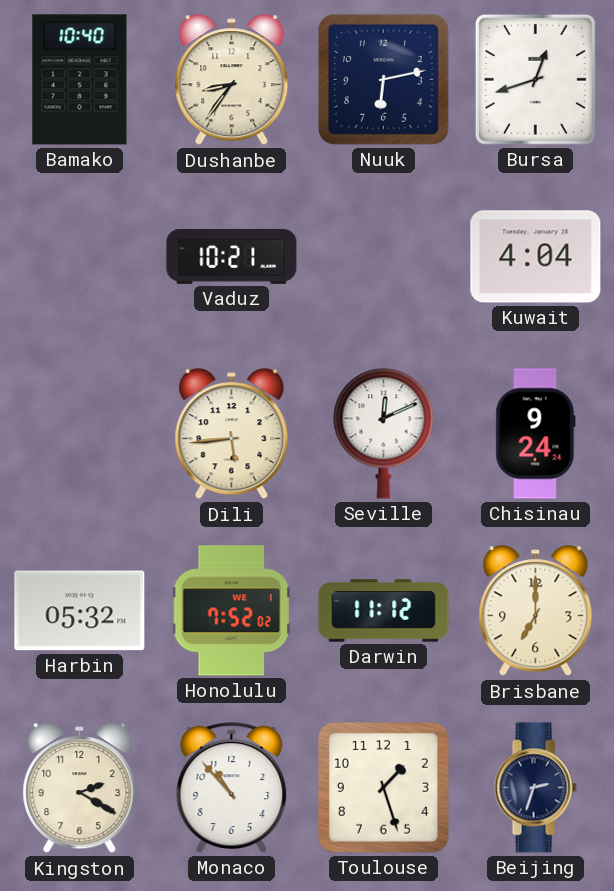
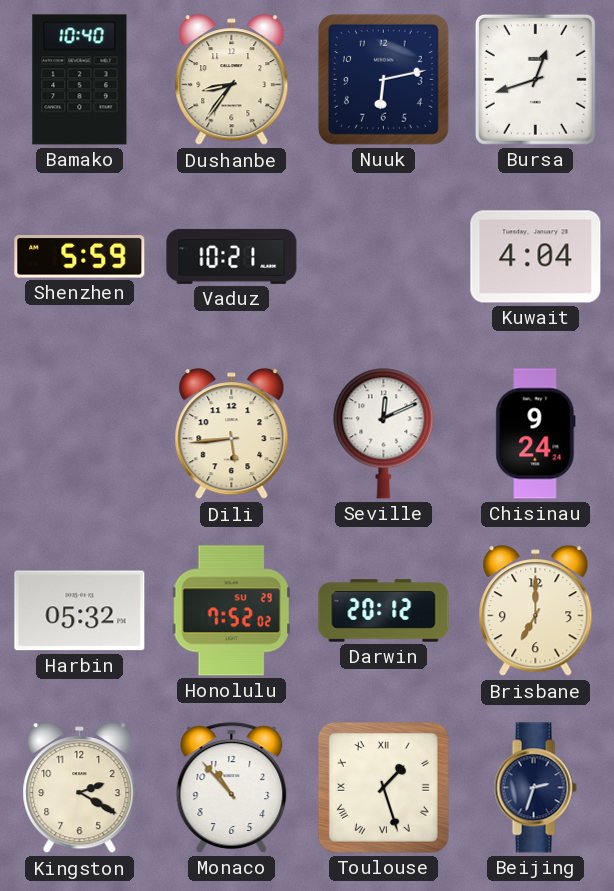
Shenzhen: none -> 5:59
Honolulu date: WE 1 -> SU 29
Darwin: 11:12 -> 20:12
Toulouse numerals: Arabic -> Roman
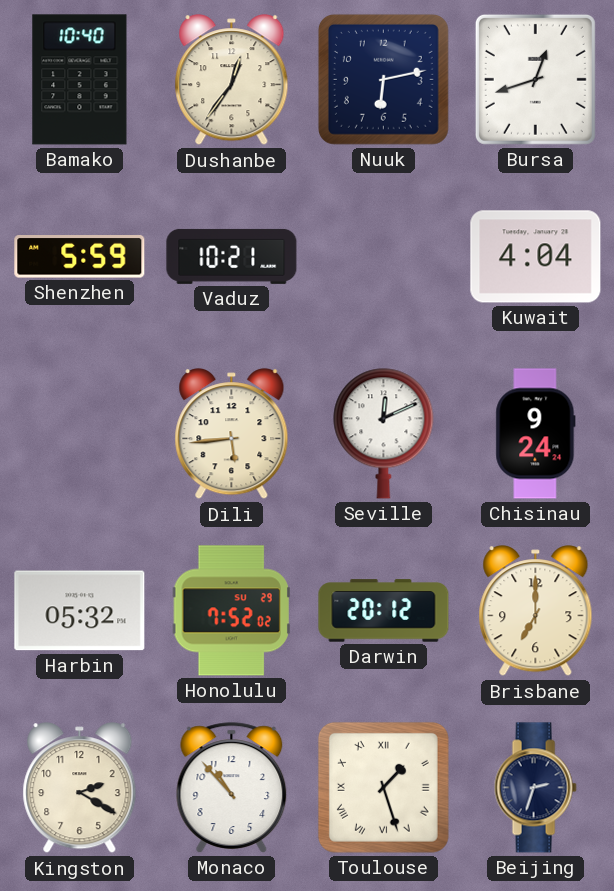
Dushanbe: 8:36 -> 12:36
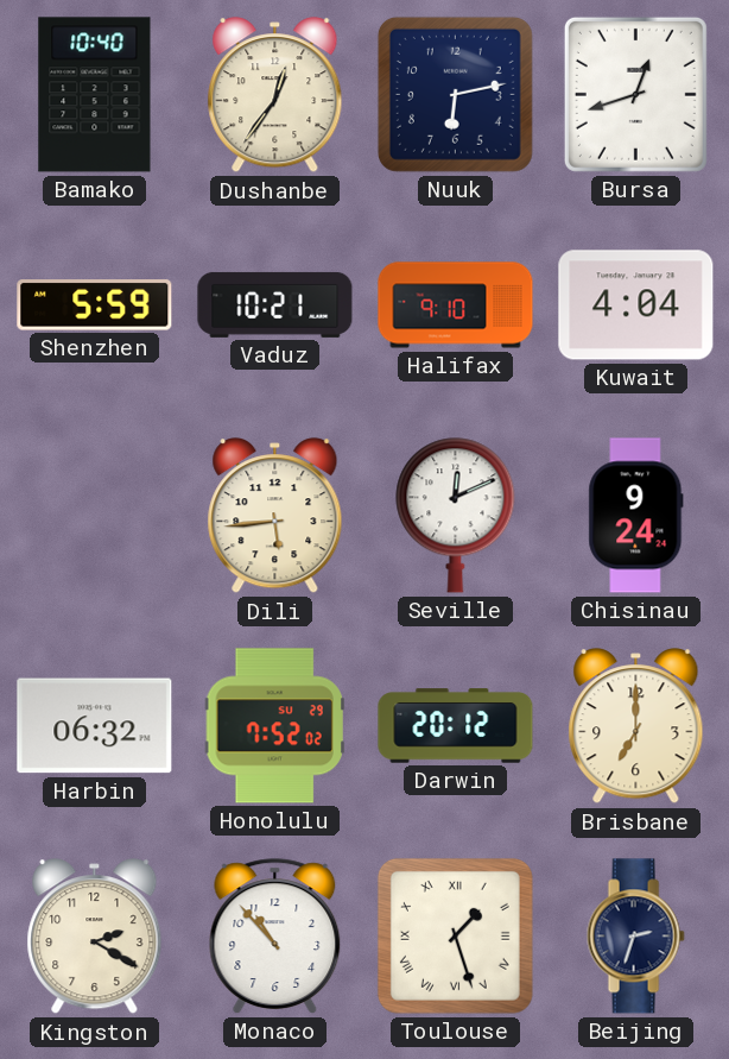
Halifax: none -> 9:10
Harbin: 05:32 -> 06:32
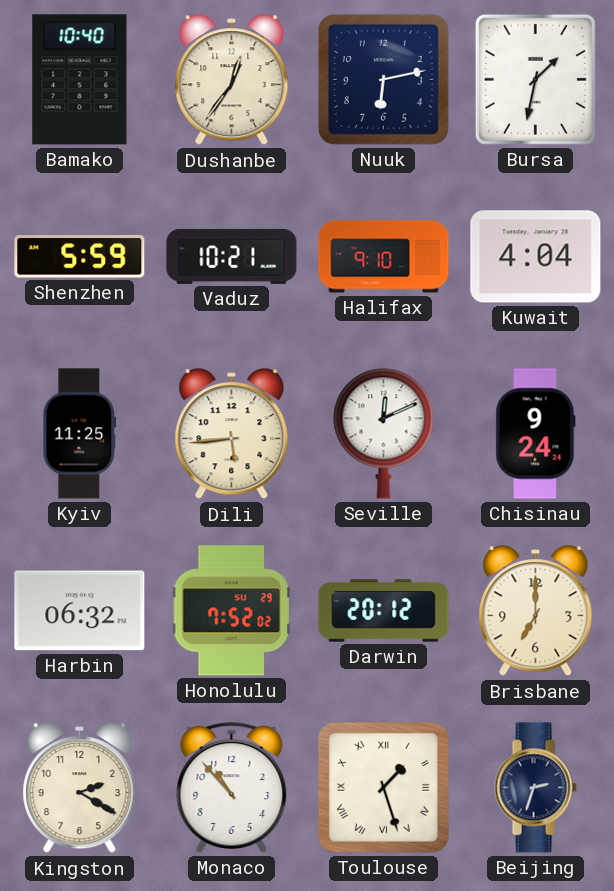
Bursa: 12:42 -> 1:32
Kyiv: none -> 11:25
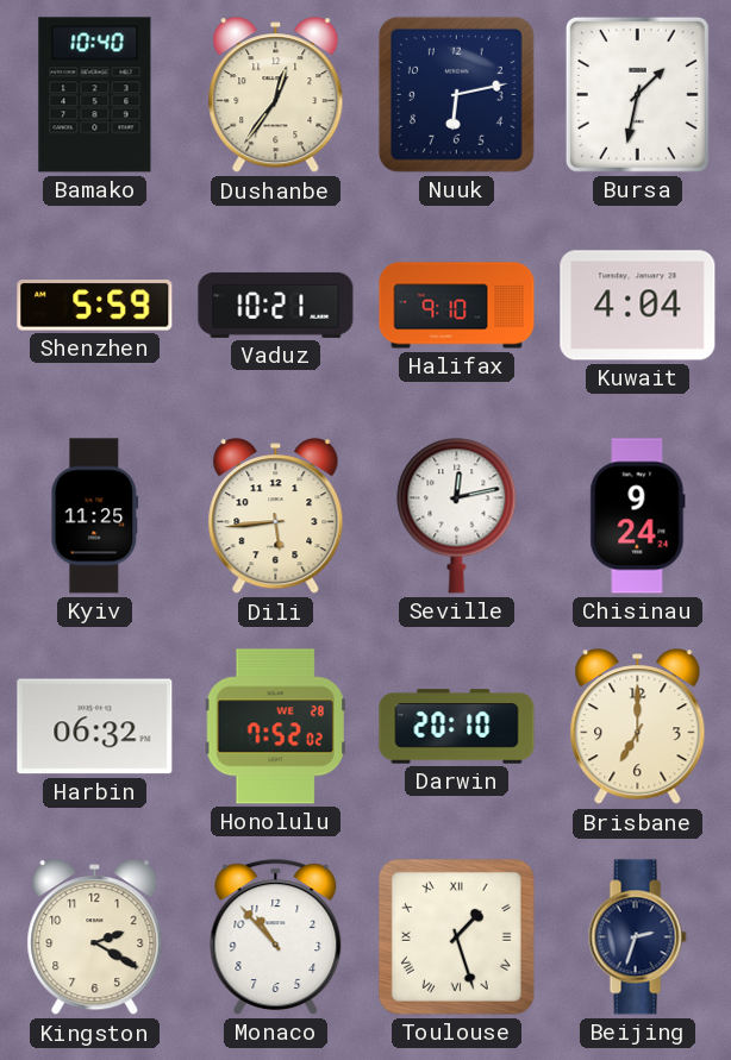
Seville: 12:11 -> 12:13
Honolulu date: SU 29 -> WE 28
Darwin: 20:12 -> 20:10
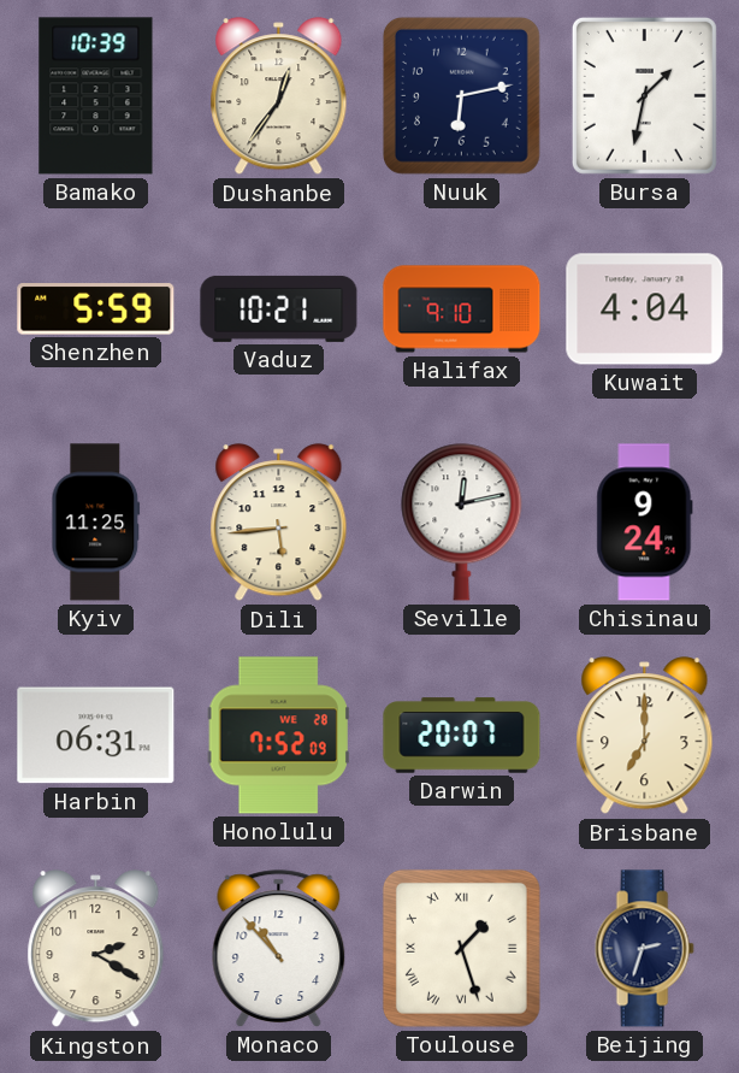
Bamako: 10:40 -> 10:39
Harbin: 06:32 -> 06:31
Honolulu: 7:52:02 -> 7:52:09
Darwin: 20:10 -> 20:07
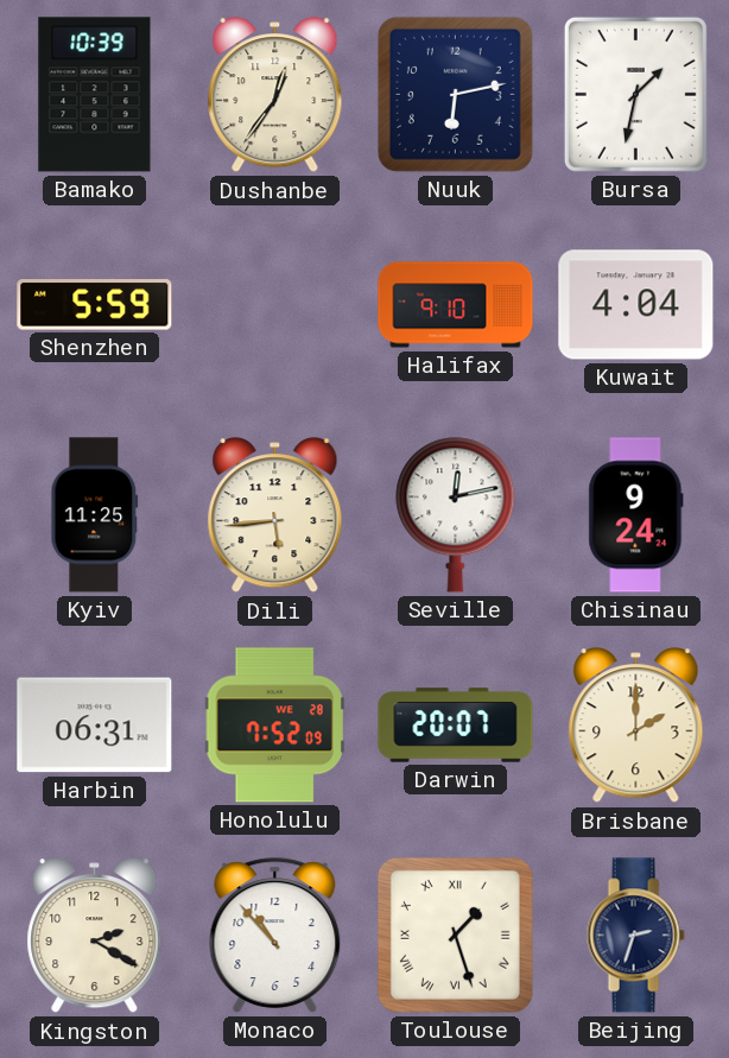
Vaduz: 10:21 -> none
Brisbane: 7:00 -> 2:00
